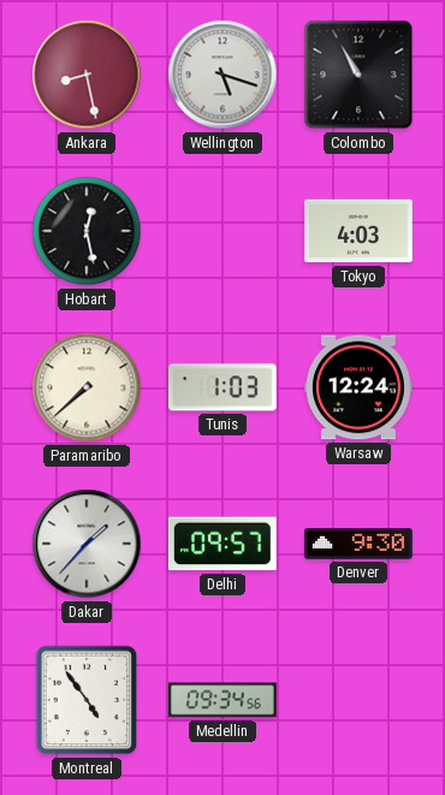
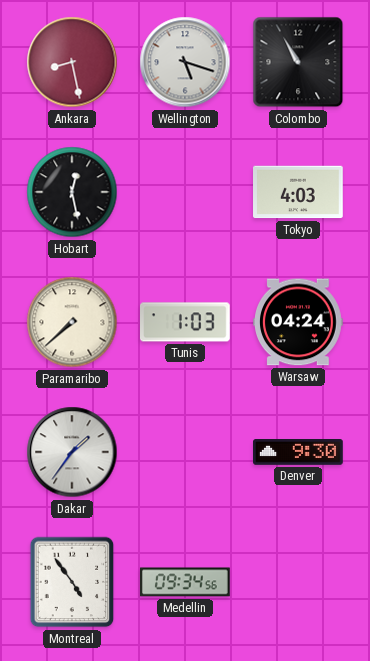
Warsaw: 12:24 -> 04:24
Dakar: 1:37 -> 1:36
Delhi: 09:57 -> none
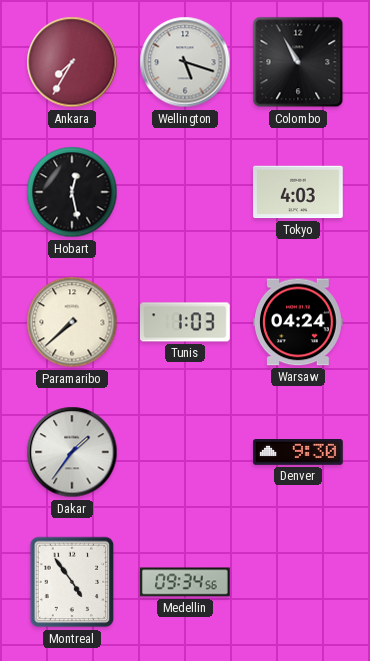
Ankara: 8:28 -> 7:35
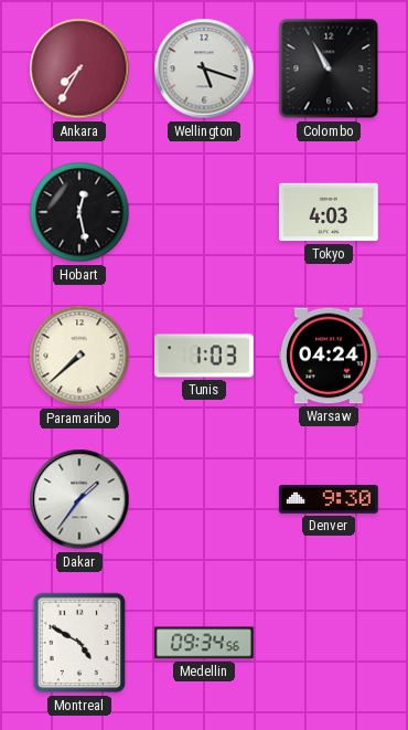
Montreal: 4:54 -> 4:50
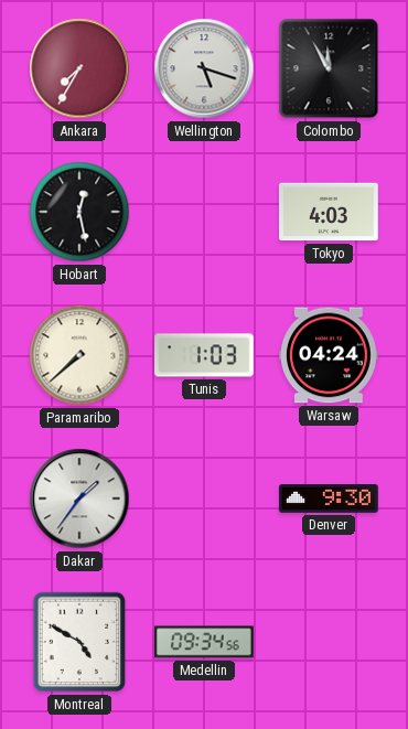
Colombo: 10:55 -> 11:55
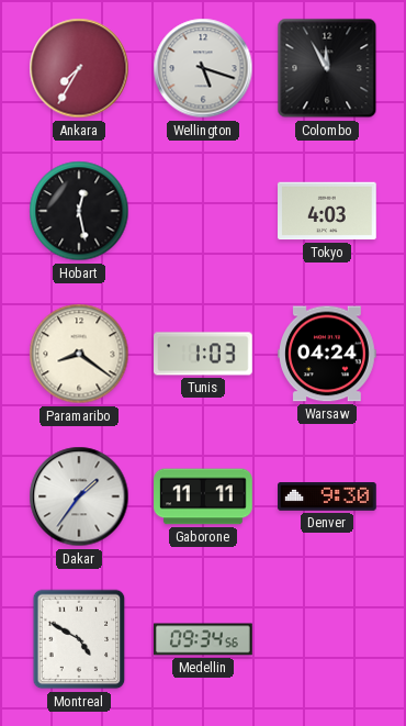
Paramaribo: 7:38 -> 8:21
Gaborone: none -> 11:11
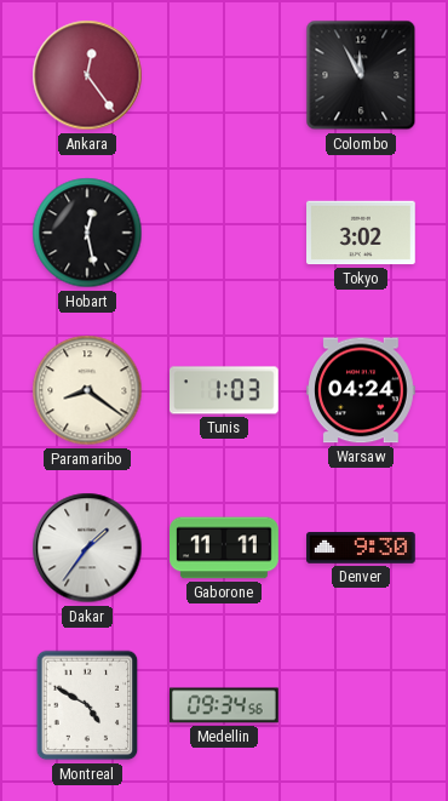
Ankara: 7:35 -> 12:24
Wellington: 5:18 -> none
Tokyo: 4:03 -> 3:02
